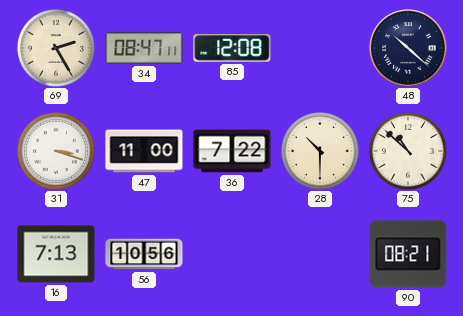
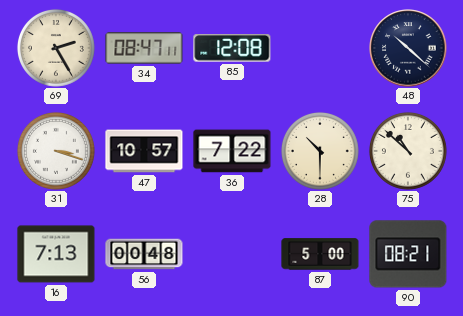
47: 11:00 -> 10:57
56: 10:56 -> 00:48
87: none -> 5:00
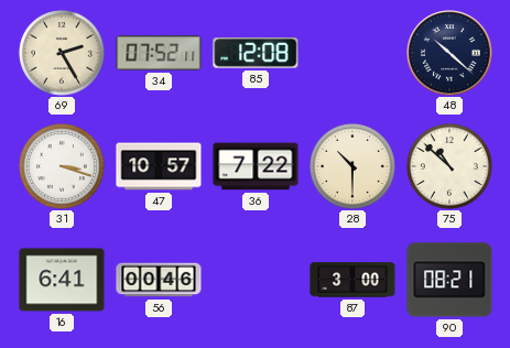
34: 08:47 -> 07:52
16: 7:13 -> 6:41
56: 00:48 -> 00:46
87: 5:00 -> 3:00
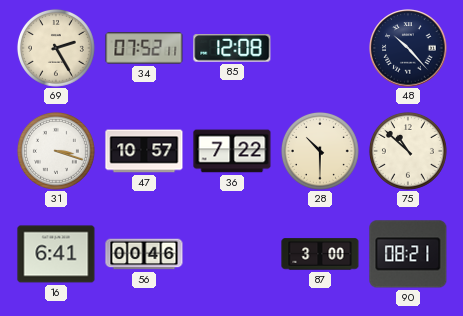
48: 10:22 -> 10:23
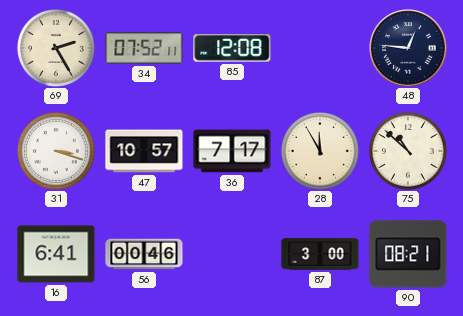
48: 10:23 -> 12:46
36: 7:22 -> 7:17
28: 10:30 -> 11:55
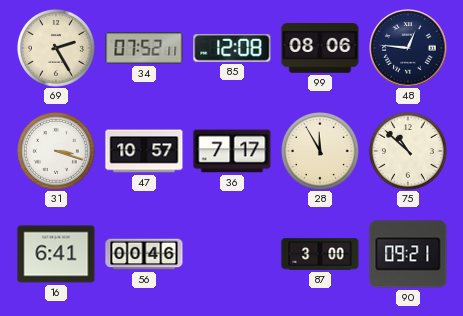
99: none -> 08:06
90: 08:21 -> 09:21
